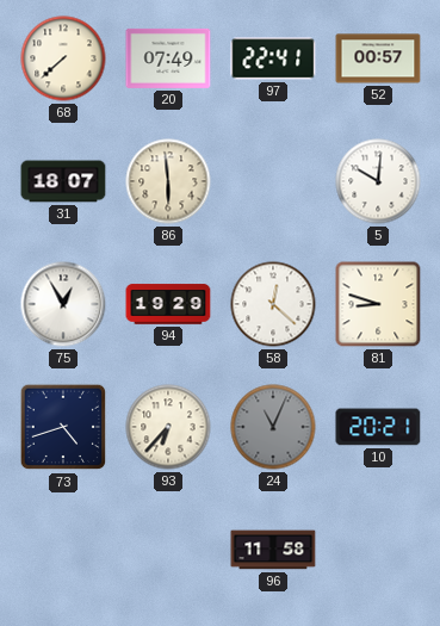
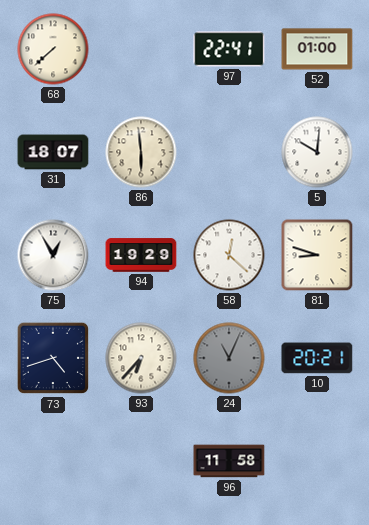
20: 07:49 -> none
52: 00:57 -> 01:00
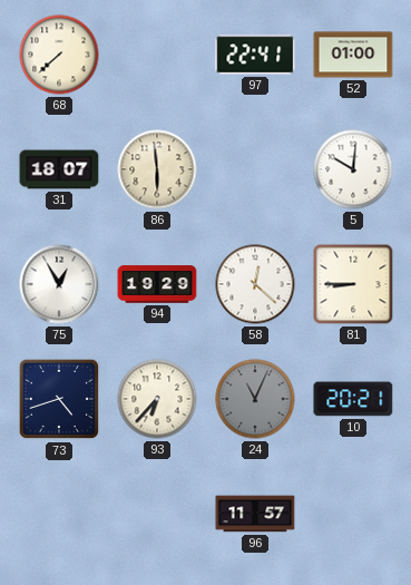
81: 8:48 -> 8:45
96: 11:58 -> 11:57
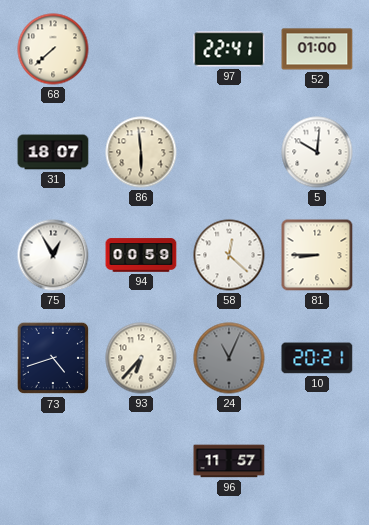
94: 19:29 -> 00:59
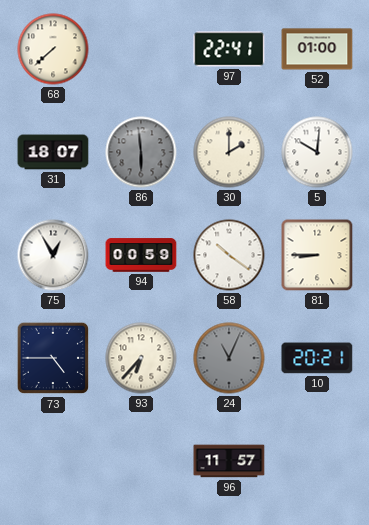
86 dial: cream -> grey
30: none -> 2:00
58: 12:22 -> 10:21
73: 4:42 -> 4:45
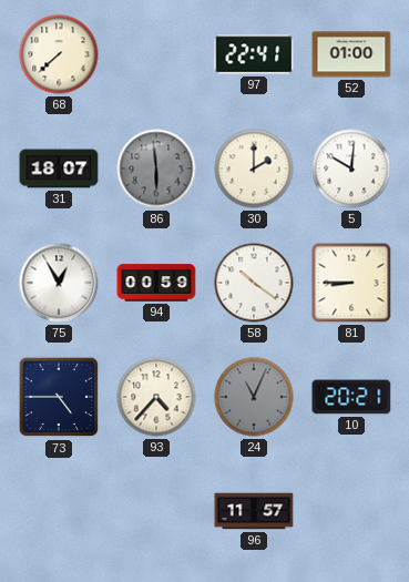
93: 6:37 -> 4:37
